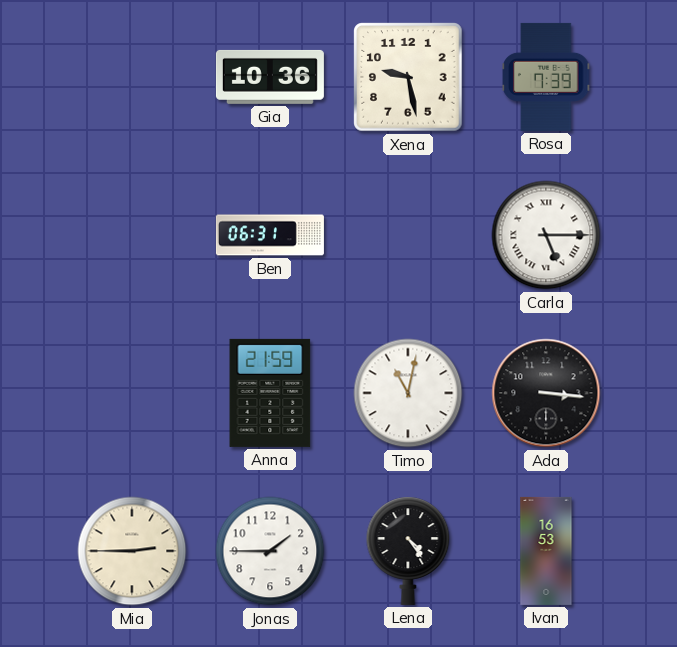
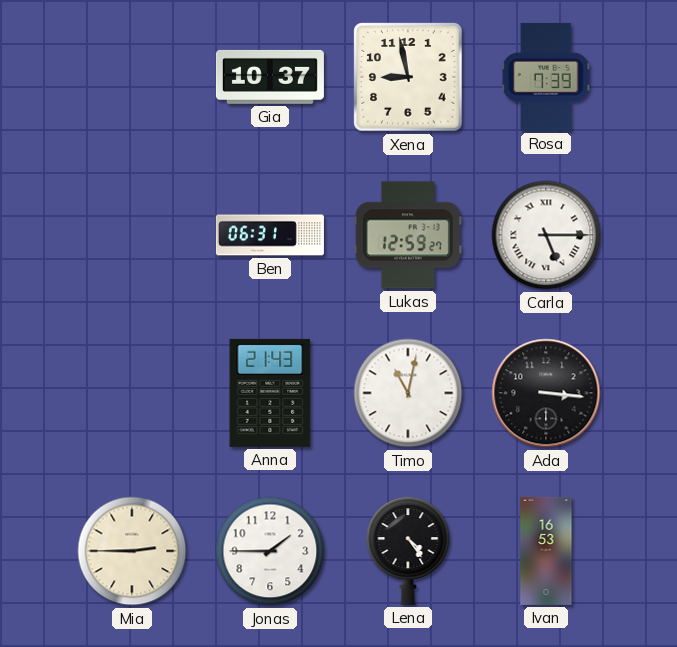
Gia: 10:36 -> 10:37
Xena: 9:28 -> 8:58
Lukas: none -> 12:59
Anna: 21:59 -> 21:43
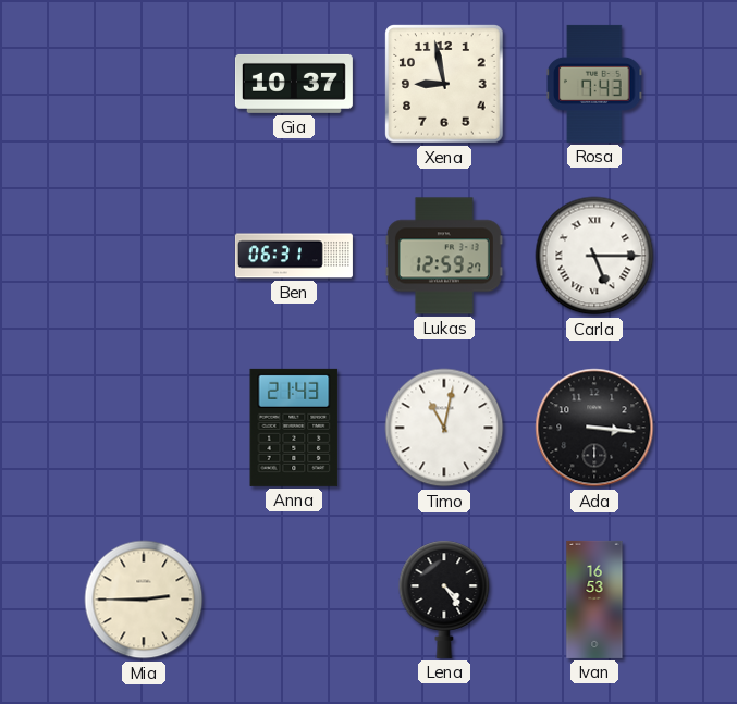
Rosa: 7:39 -> 7:43
Jonas: 1:45 -> none
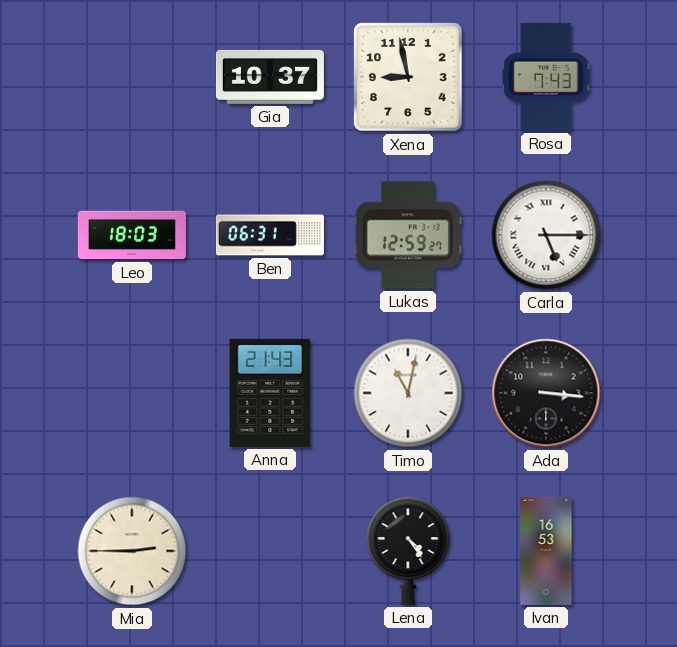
Leo: none -> 18:03
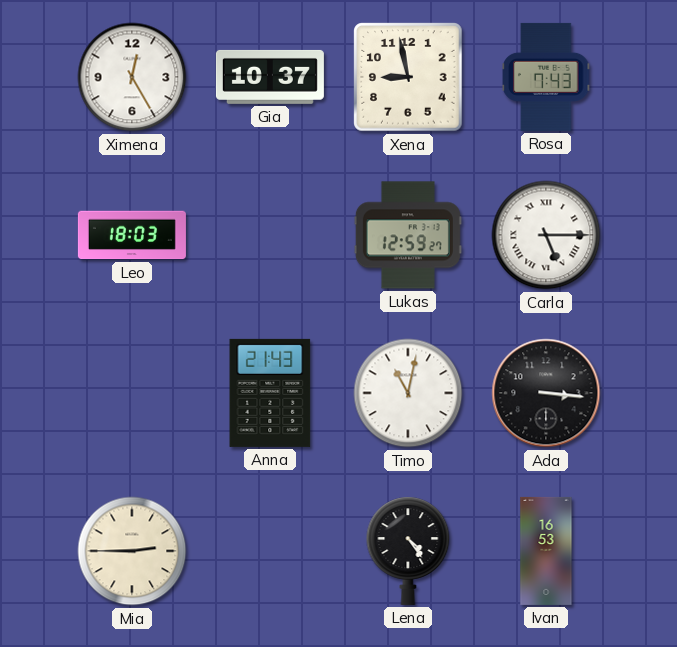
Ximena: none -> 12:25
Ben: 06:31 -> none
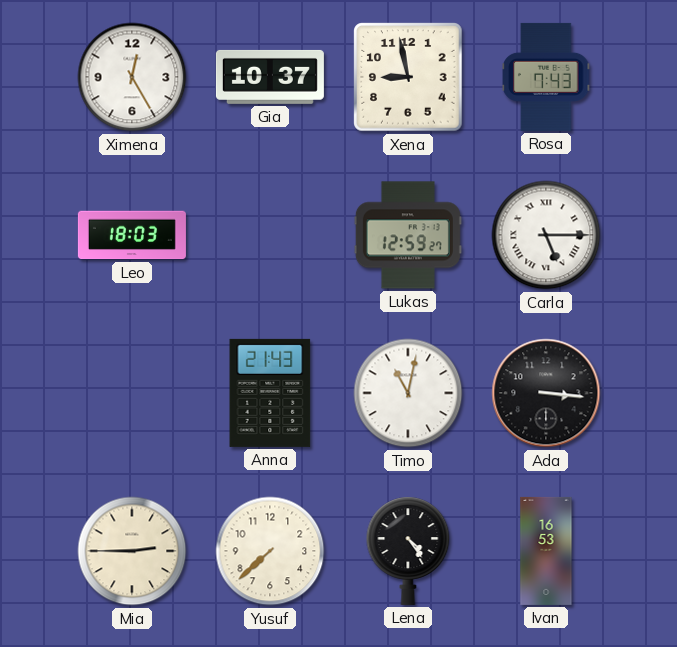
Yusuf: none -> 7:38
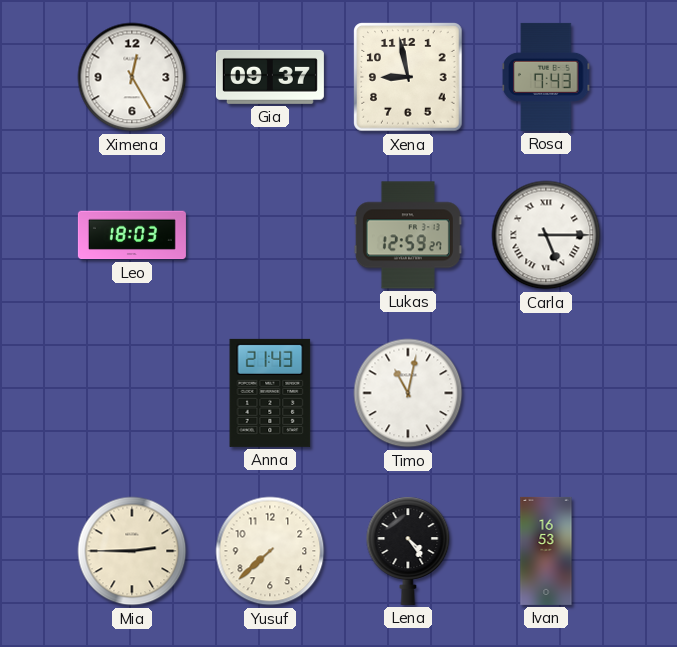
Gia: 10:37 -> 09:37
Ada: 3:16 -> none
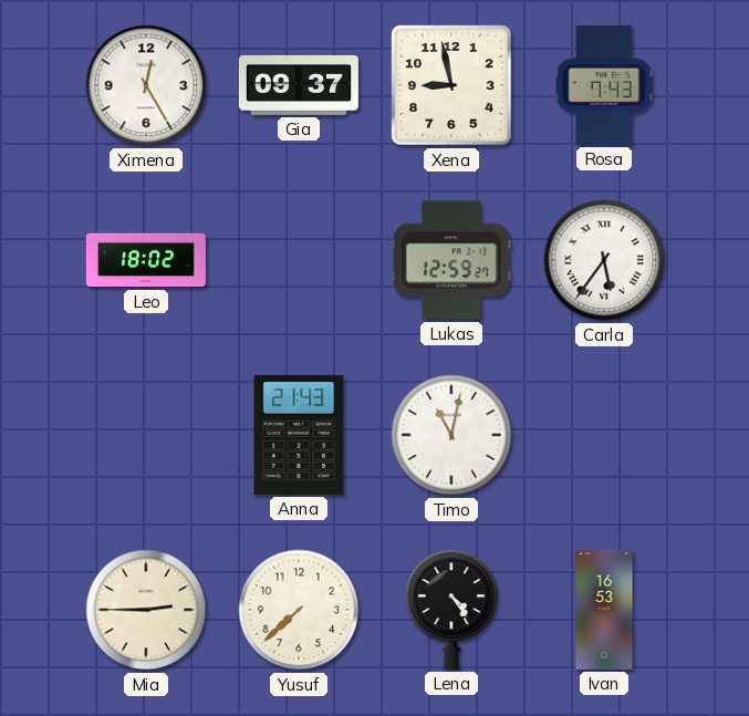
Leo: 18:03 -> 18:02
Carla: 5:15 -> 5:36
